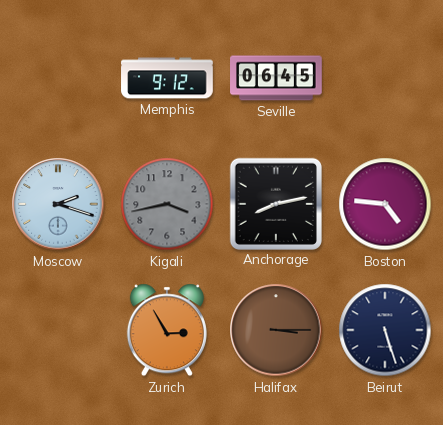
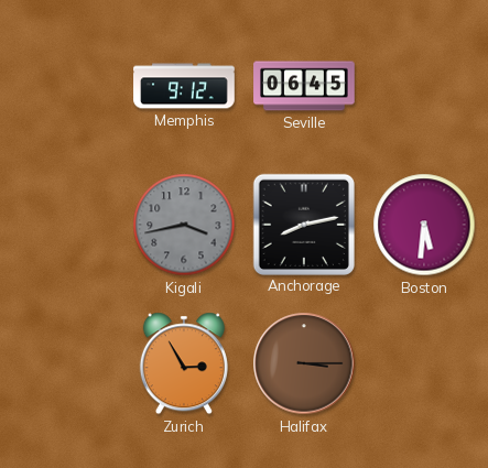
Moscow: 2:18 -> none
Boston: 4:46 -> 5:31
Beirut: 5:27 -> none
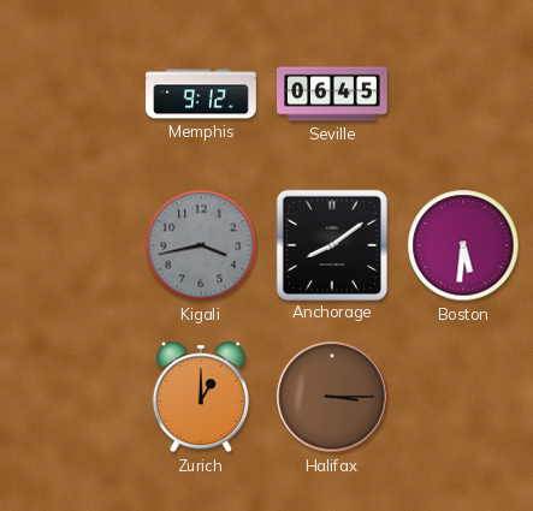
Anchorage: 8:13 -> 8:09
Zurich: 2:55 -> 1:00
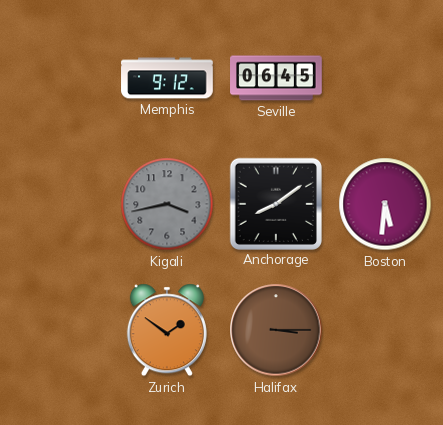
Zurich: 1:00 -> 1:51
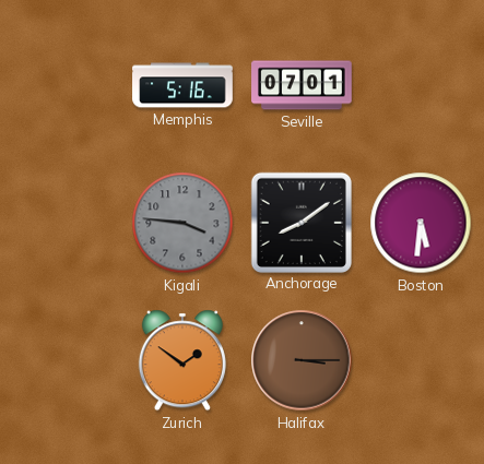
Memphis: 9:12 -> 5:16
Seville: 06:45 -> 07:01
Kigali: 3:43 -> 3:46
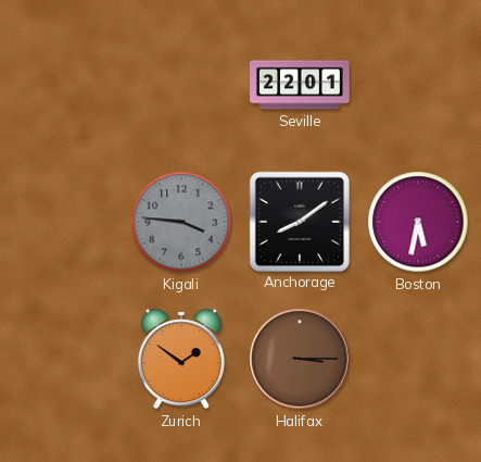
Memphis: 5:16 -> none
Seville: 07:01 -> 22:01
Boston: 5:31 -> 5:32
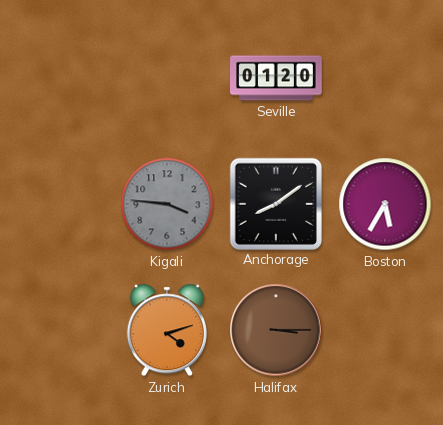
Seville: 22:01 -> 01:20
Boston: 5:32 -> 5:35
Zurich: 1:51 -> 4:12
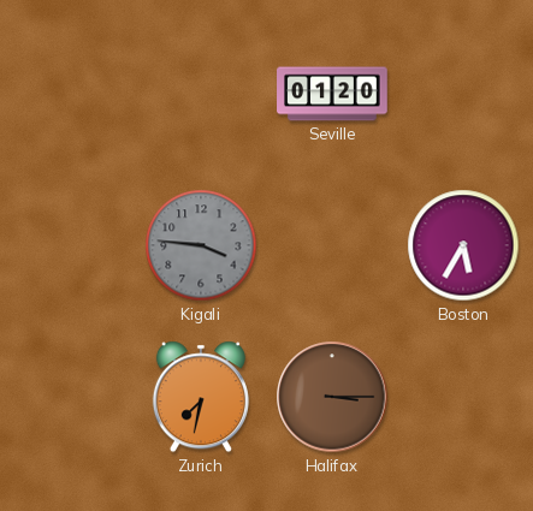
Anchorage: 8:09 -> none
Zurich: 4:12 -> 7:32
